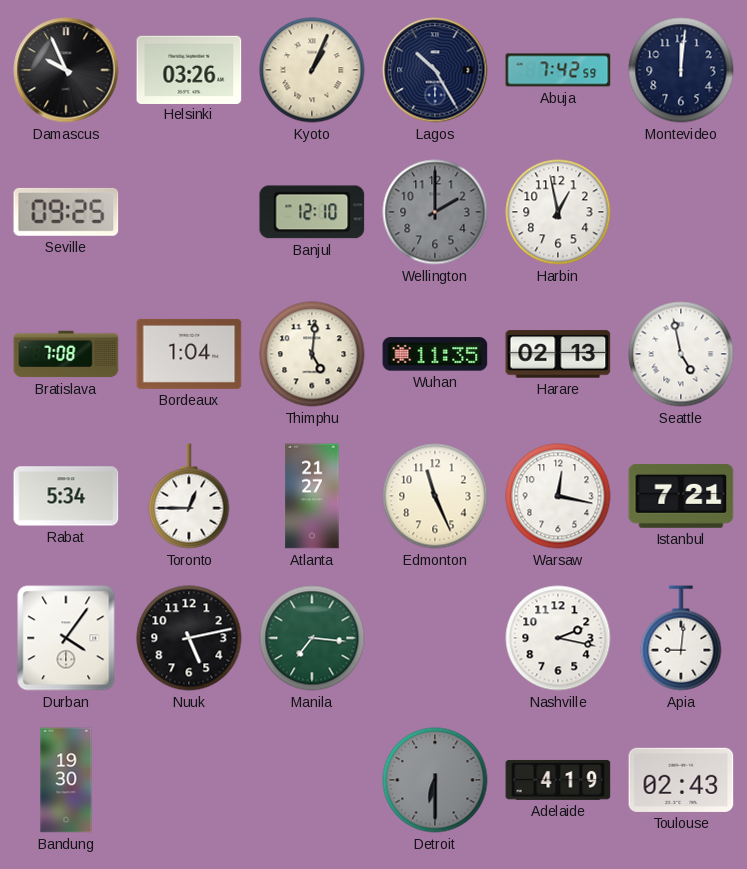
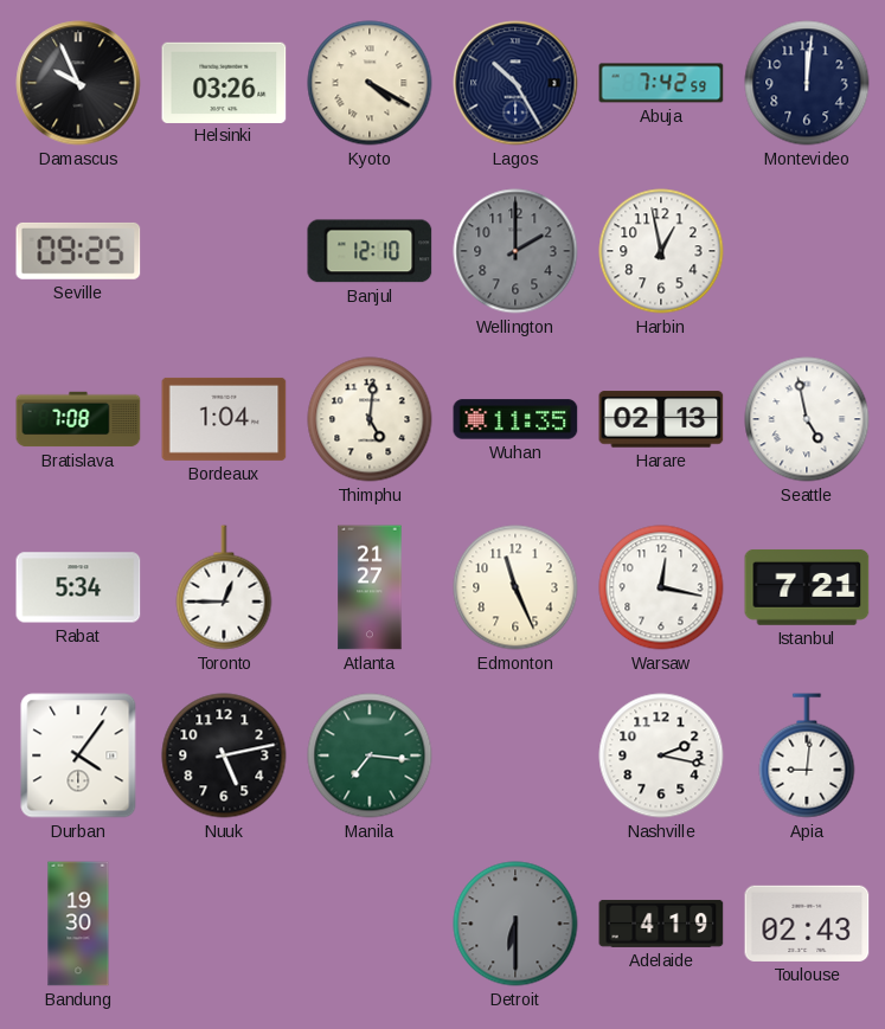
Kyoto: 1:04 -> 4:20
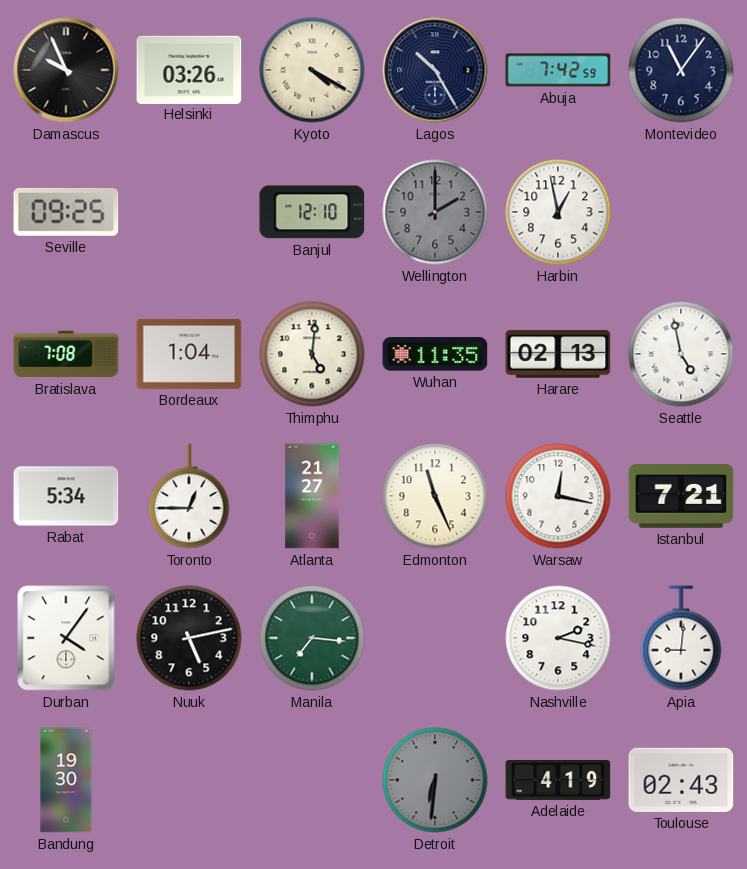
Montevideo: 12:01 -> 11:06
Detroit: 6:30 -> 6:31
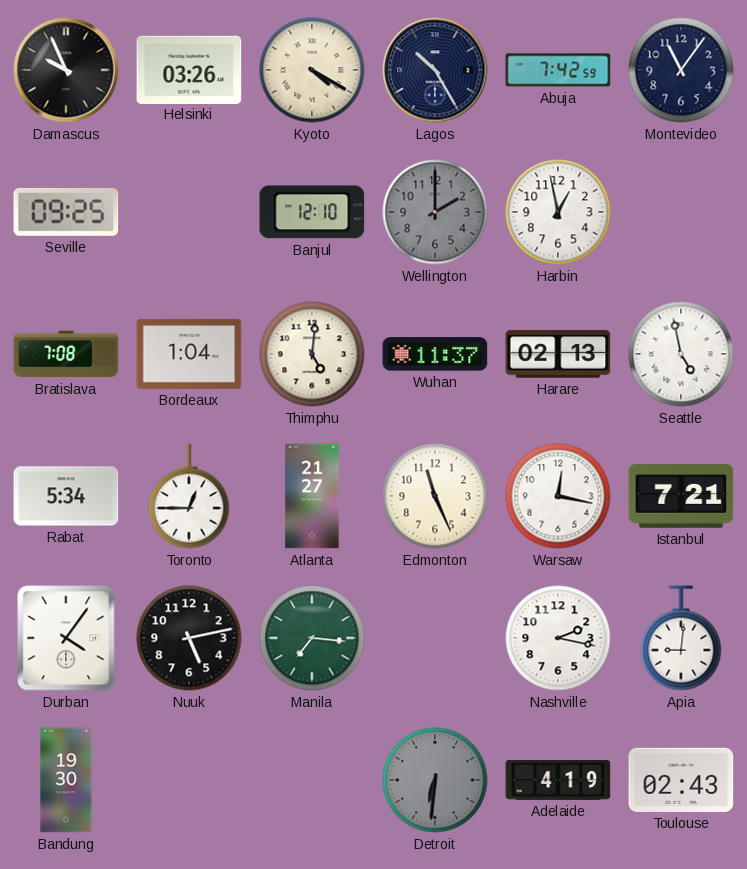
Wuhan: 11:35 -> 11:37
